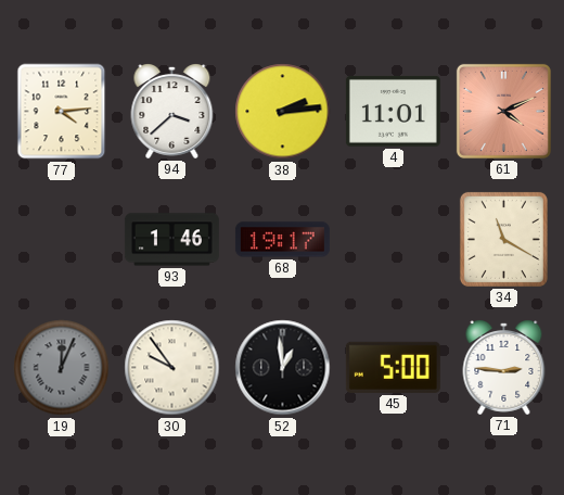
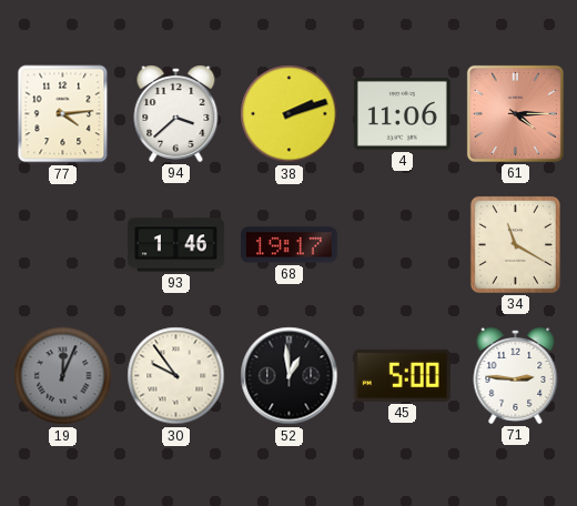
38: 2:14 -> 2:12
4: 11:01 -> 11:06
61: 4:11 -> 4:15
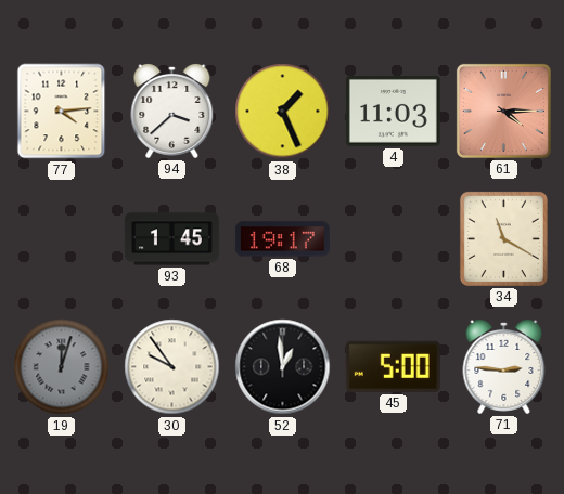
38: 2:12 -> 1:26
4: 11:06 -> 11:03
93: 1:46 -> 1:45
19: 12:04 -> 12:03
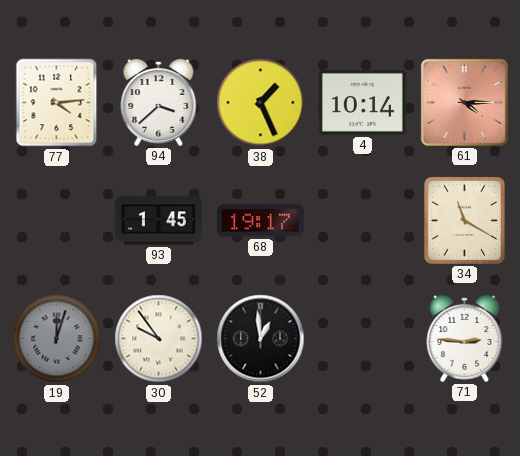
4: 11:03 -> 10:14
45: 5:00 -> none
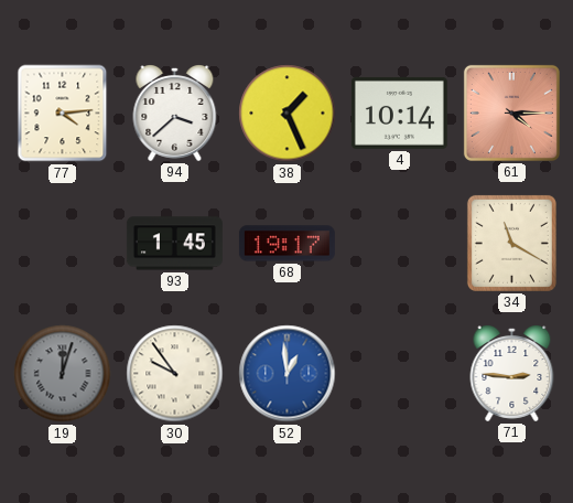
52 dial: black -> blue
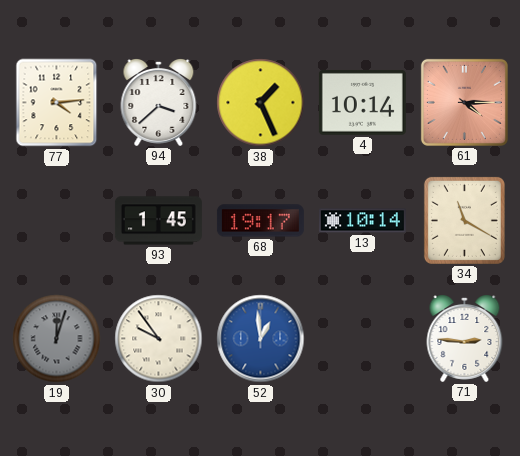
13: none -> 10:14
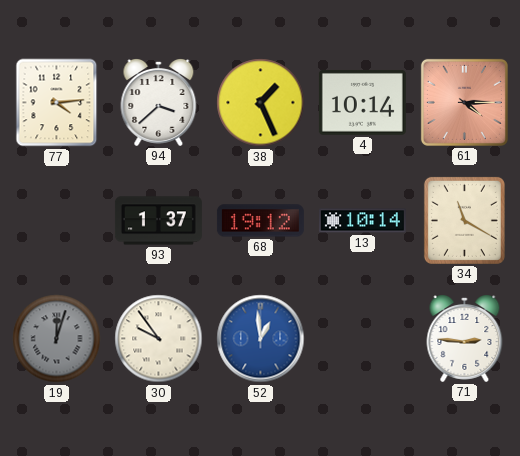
93: 1:45 -> 1:37
68: 19:17 -> 19:12
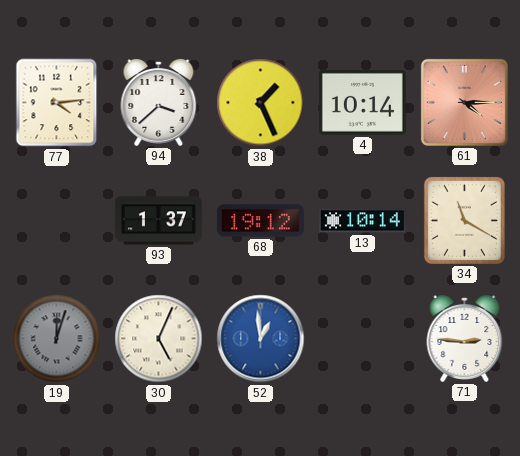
30: 9:54 -> 5:04
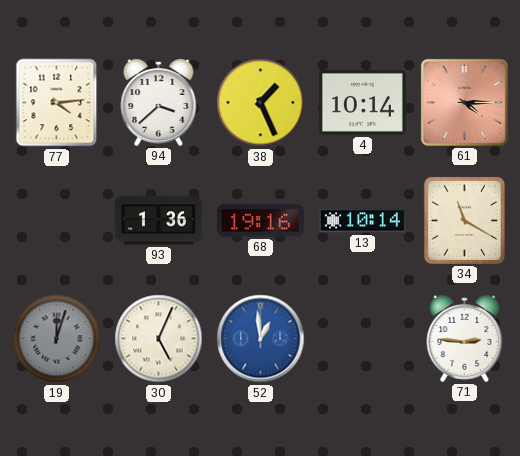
93: 1:37 -> 1:36
68: 19:12 -> 19:16
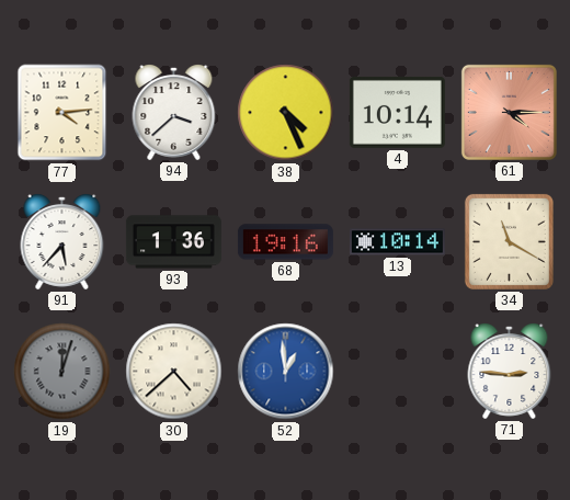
38: 1:26 -> 4:26
91: none -> 5:37
30: 5:04 -> 4:38
